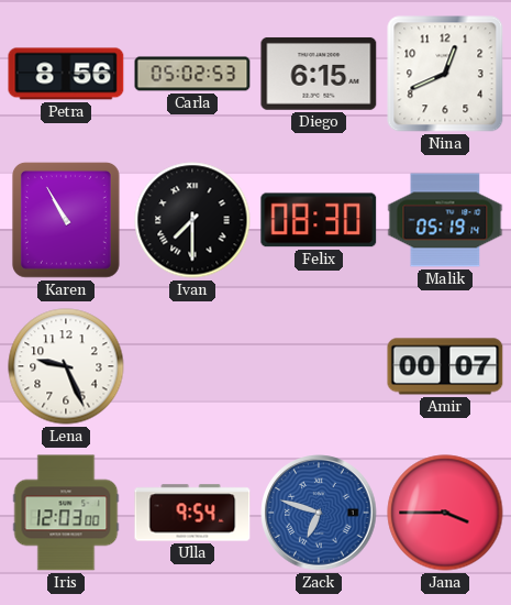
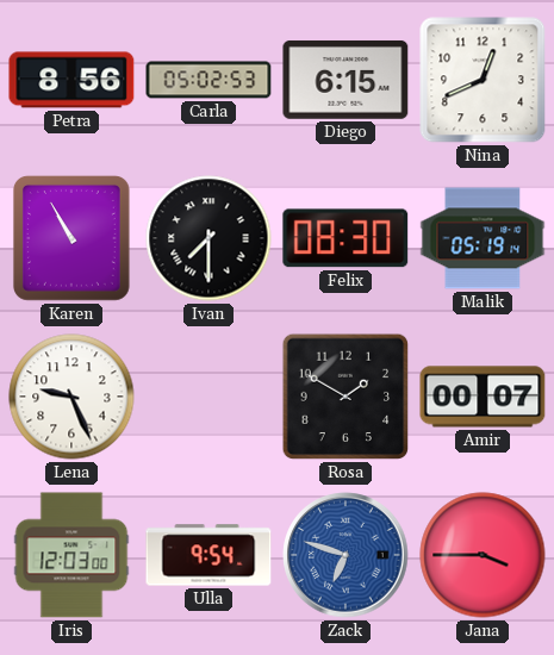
Rosa: none -> 1:50
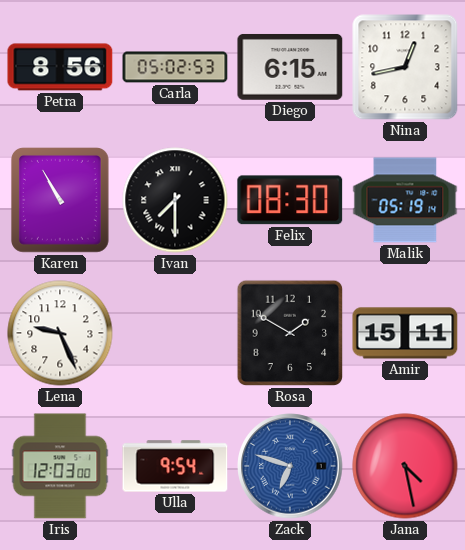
Nina: 12:41 -> 12:43
Amir: 00:07 -> 15:11
Jana: 3:45 -> 4:28
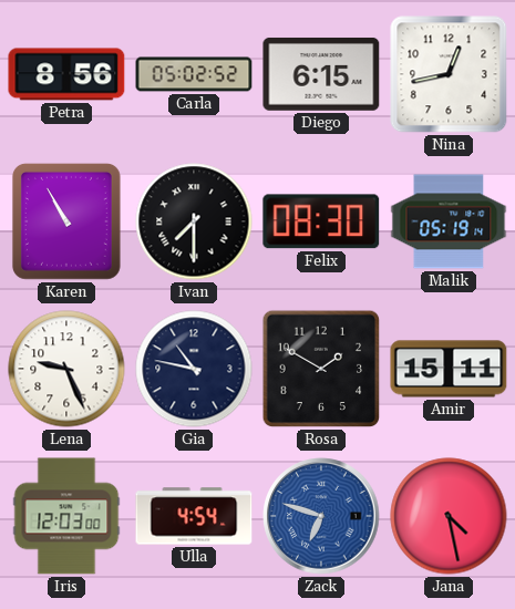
Carla: 05:02:53 -> 05:02:52
Gia: none -> 10:47
Ulla: 9:54 -> 4:54
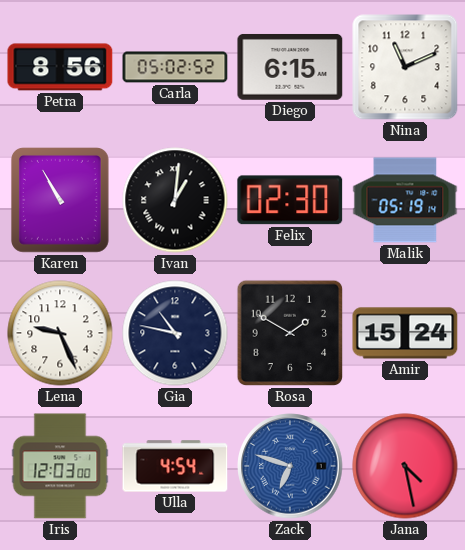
Nina: 12:43 -> 11:11
Ivan: 7:30 -> 1:01
Felix: 08:30 -> 02:30
Amir: 15:11 -> 15:24
